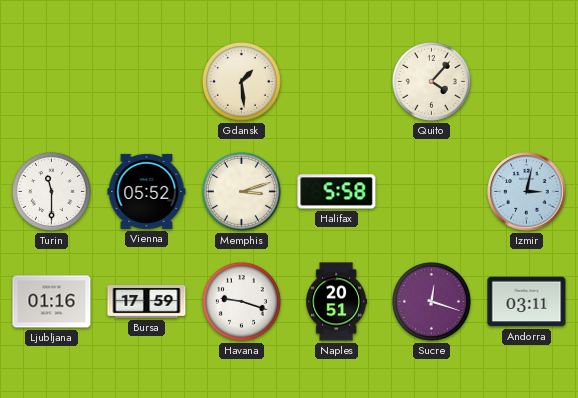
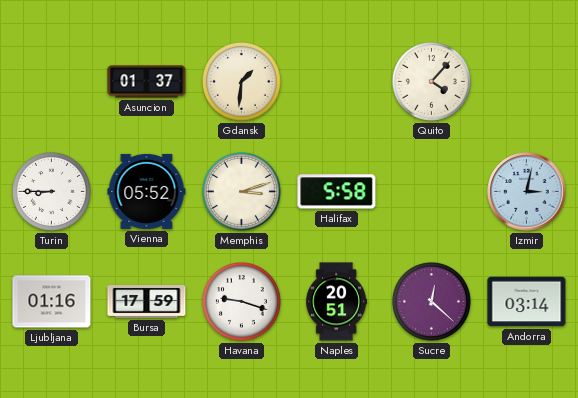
Asuncion: none -> 01:37
Gdansk: 1:29 -> 1:31
Turin: 11:30 -> 8:45
Sucre: 12:18 -> 12:22
Andorra: 03:11 -> 03:14
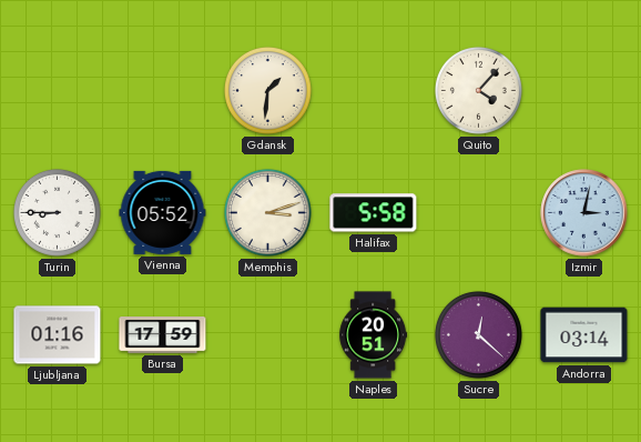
Asuncion: 01:37 -> none
Havana: 9:18 -> none
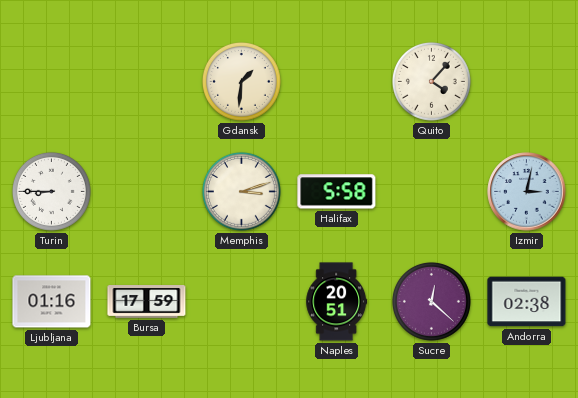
Vienna: 05:52 -> none
Andorra: 03:14 -> 02:38
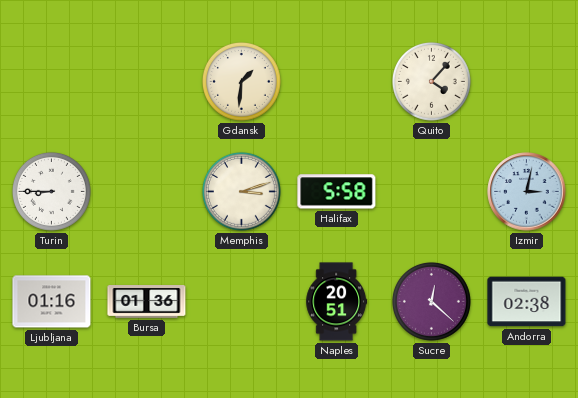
Bursa: 17:59 -> 01:36
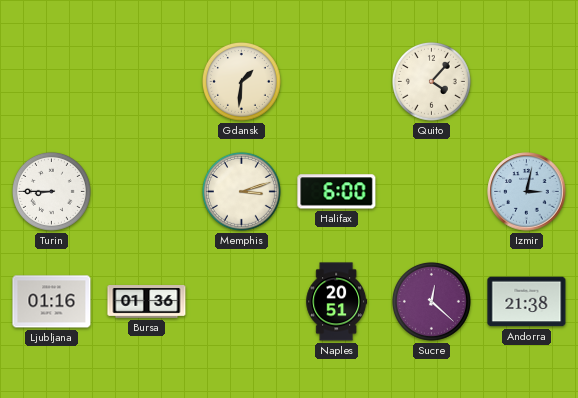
Halifax: 5:58 -> 6:00
Andorra: 02:38 -> 21:38
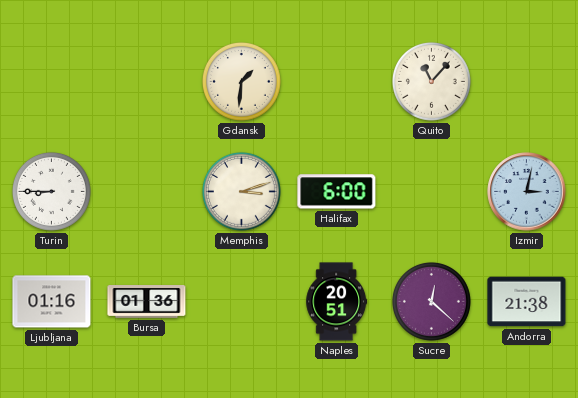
Quito: 4:07 -> 11:07
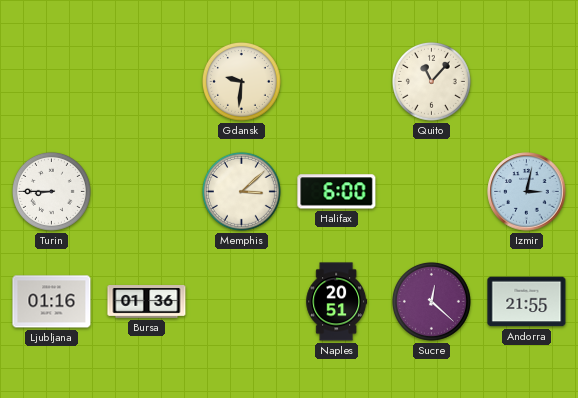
Gdansk: 1:31 -> 9:31
Memphis: 3:12 -> 3:08
Andorra: 21:38 -> 21:55
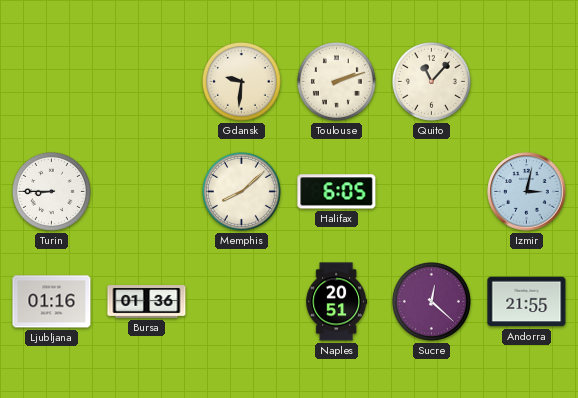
Toulouse: none -> 2:12
Memphis: 3:08 -> 8:08
Halifax: 6:00 -> 6:05
